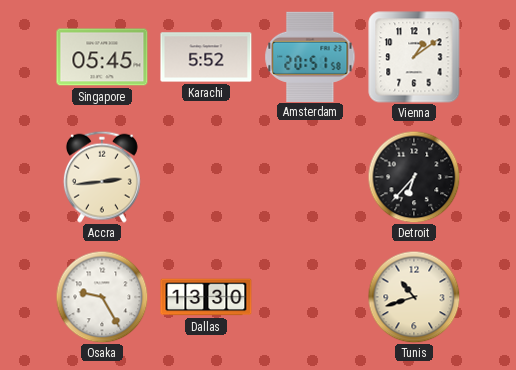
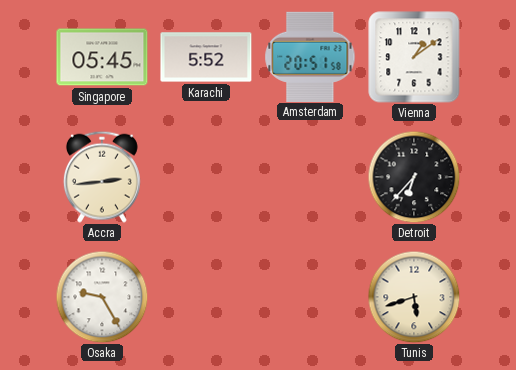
Dallas: 13:30 -> none
Tunis: 10:42 -> 5:42
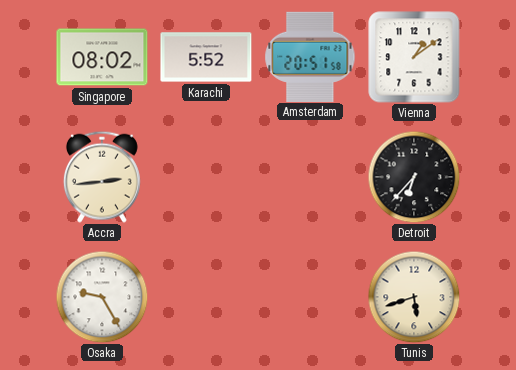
Singapore: 05:45 -> 08:02
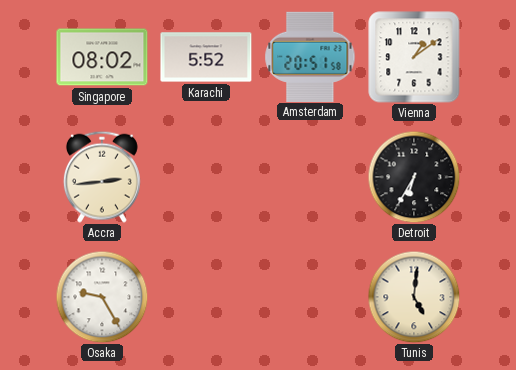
Detroit: 6:37 -> 6:35
Tunis: 5:42 -> 5:01
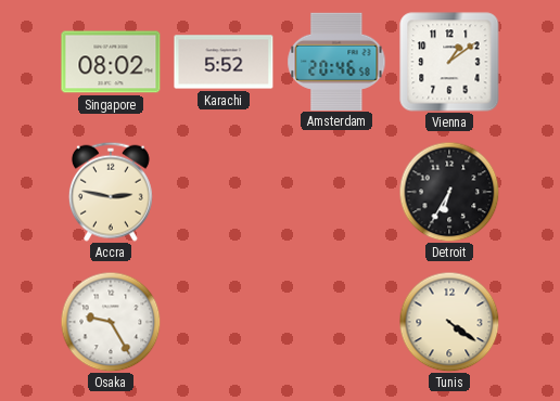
Amsterdam: 20:51 -> 20:46
Accra: 2:44 -> 2:47
Tunis: 5:01 -> 4:21
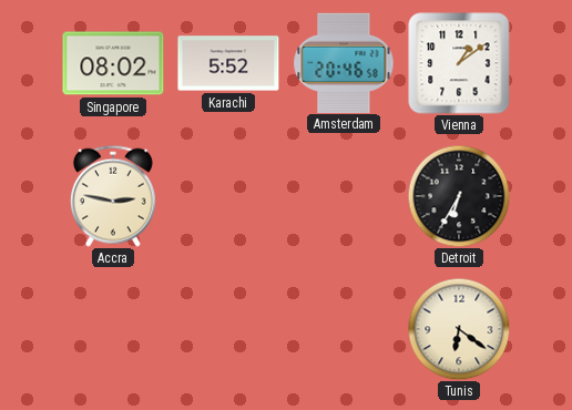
Osaka: 9:25 -> none
Tunis: 4:21 -> 6:21
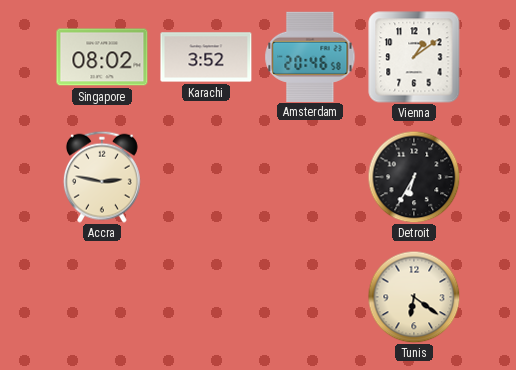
Karachi: 5:52 -> 3:52
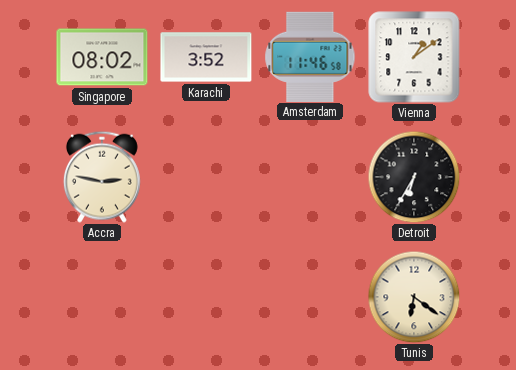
Amsterdam: 20:46 -> 11:46
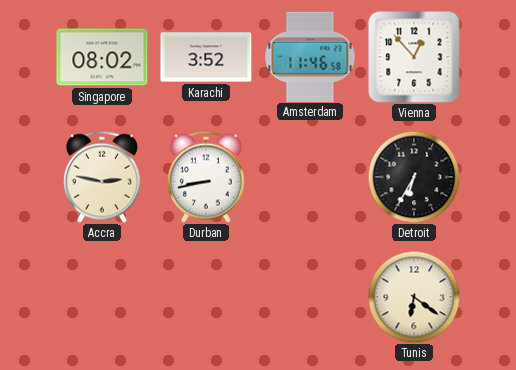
Vienna: 1:09 -> 12:53
Durban: none -> 8:43
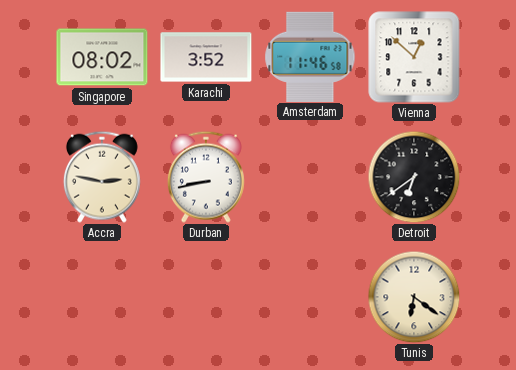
Vienna: 12:53 -> 12:52
Detroit: 6:35 -> 6:39
